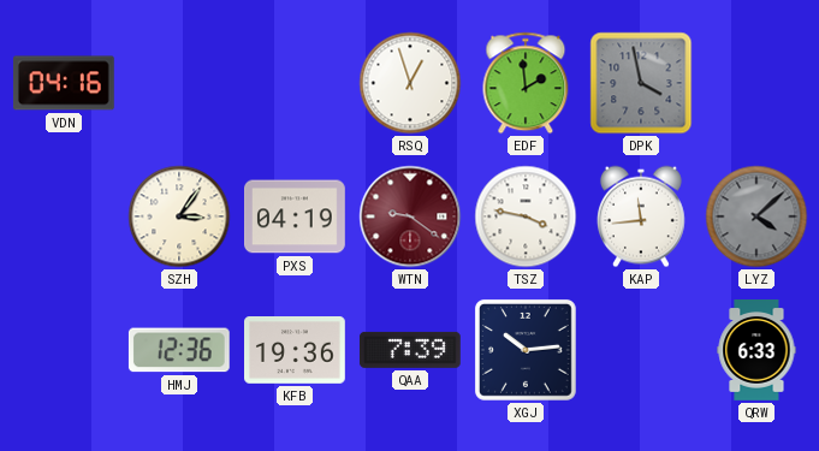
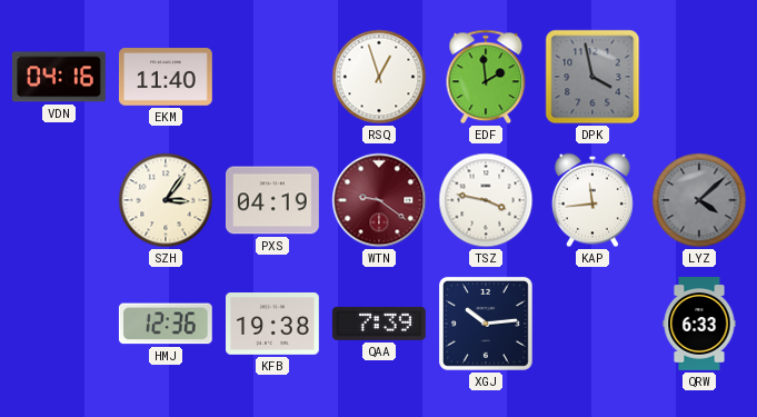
EKM: none -> 11:40
KFB: 19:36 -> 19:38
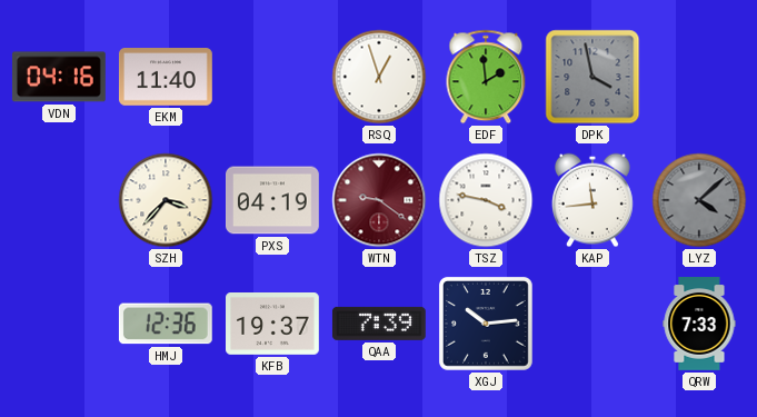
SZH: 3:06 -> 3:37
KFB: 19:38 -> 19:37
QRW: 6:33 -> 7:33
